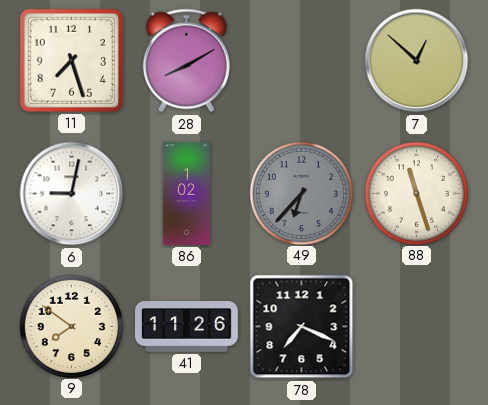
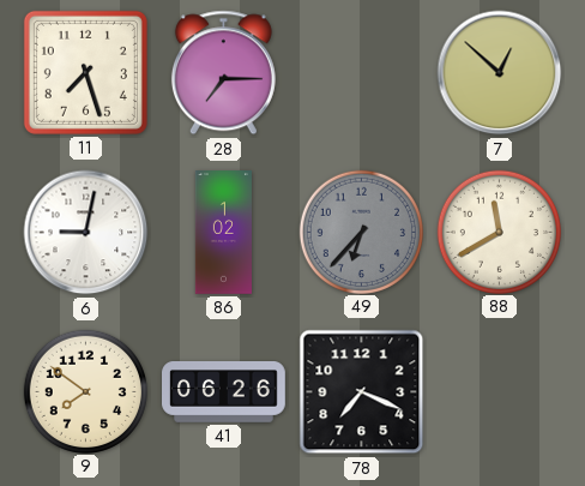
28: 8:10 -> 7:15
88: 11:27 -> 11:40
41: 11:26 -> 06:26
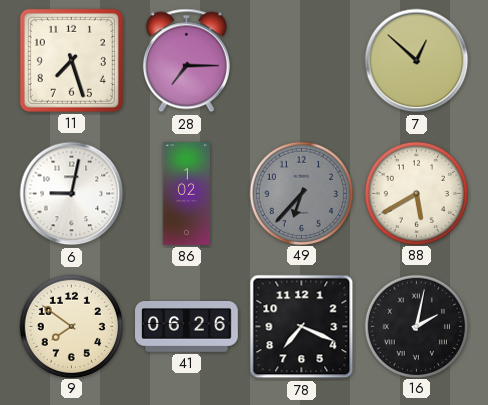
88: 11:40 -> 5:40
16: none -> 2:02
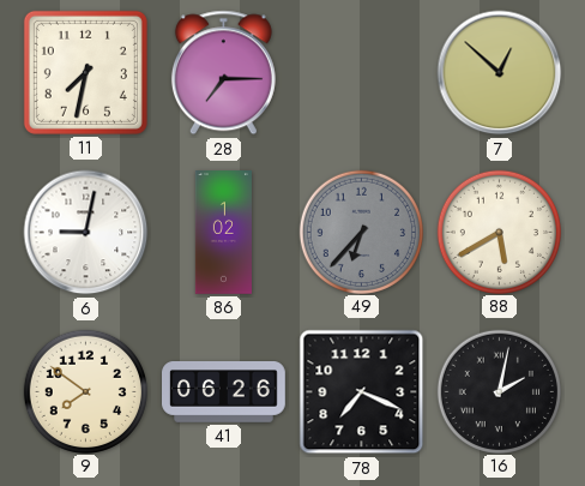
11: 7:27 -> 7:32
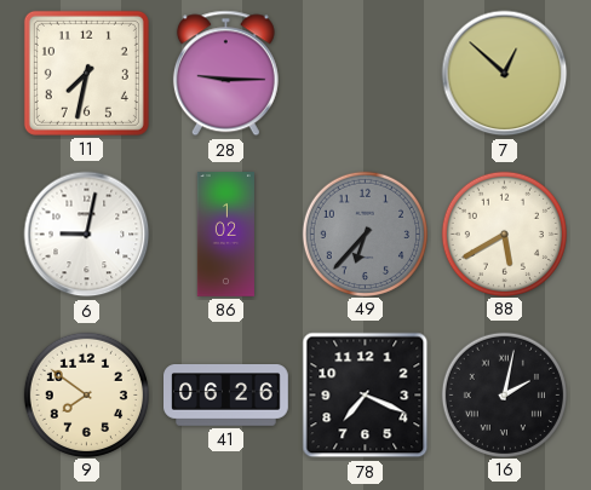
28: 7:15 -> 9:15
